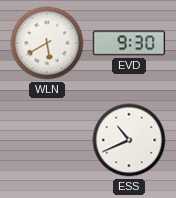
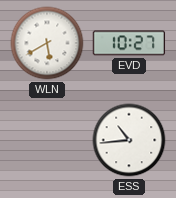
EVD: 9:30 -> 10:27
ESS: 10:41 -> 10:44
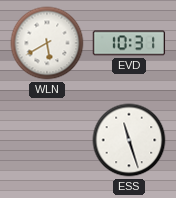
EVD: 10:27 -> 10:31
ESS: 10:44 -> 11:27
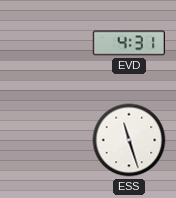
WLN: 5:40 -> none
EVD: 10:31 -> 4:31
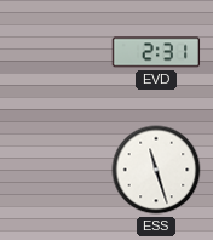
EVD: 4:31 -> 2:31
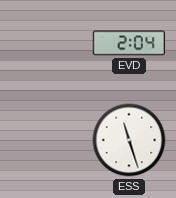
EVD: 2:31 -> 2:04
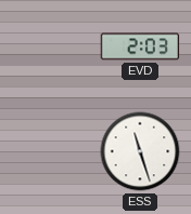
EVD: 2:04 -> 2:03
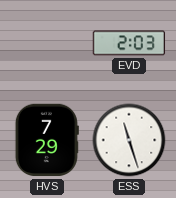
HVS: none -> 7:29
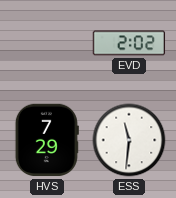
EVD: 2:03 -> 2:02
ESS: 11:27 -> 11:31
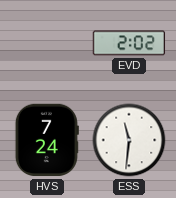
HVS: 7:29 -> 7:24
